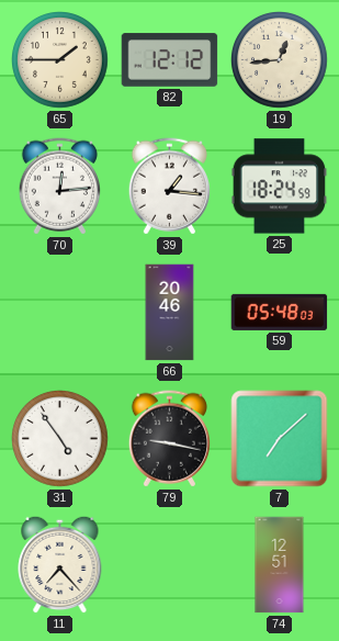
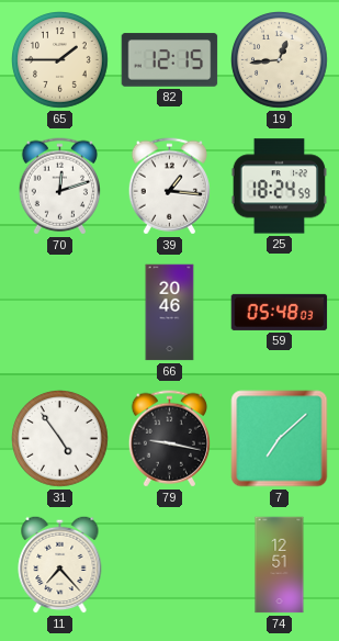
82: 12:12 -> 12:15
70: 12:14 -> 12:12
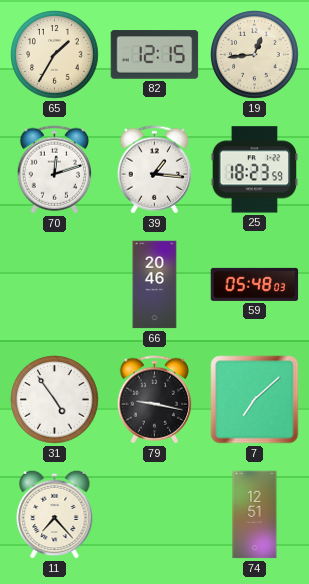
65: 1:45 -> 1:35
25: 18:24 -> 18:23
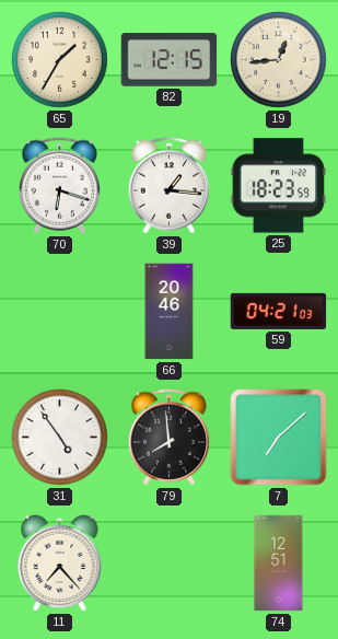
70: 12:12 -> 6:18
59: 05:48 -> 04:21
79: 9:17 -> 7:59
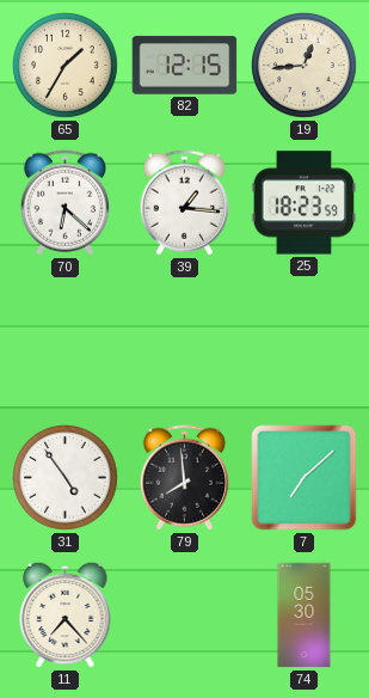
70: 6:18 -> 6:22
66: 20:46 -> none
59: 04:21 -> none
74: 12:51 -> 05:30
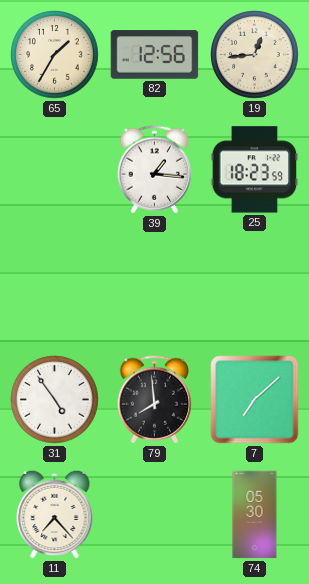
82: 12:15 -> 12:56
70: 6:22 -> none
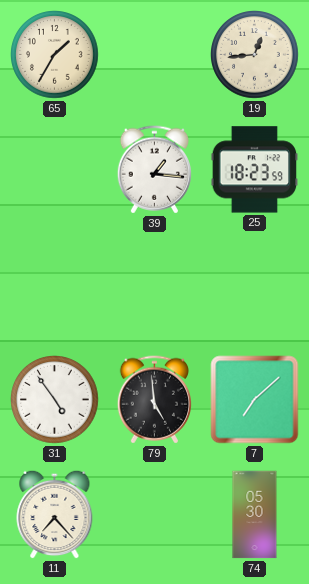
82: 12:56 -> none
79: 7:59 -> 4:59
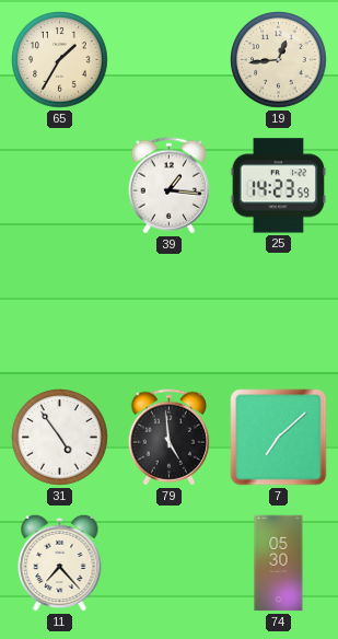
25: 18:23 -> 14:23
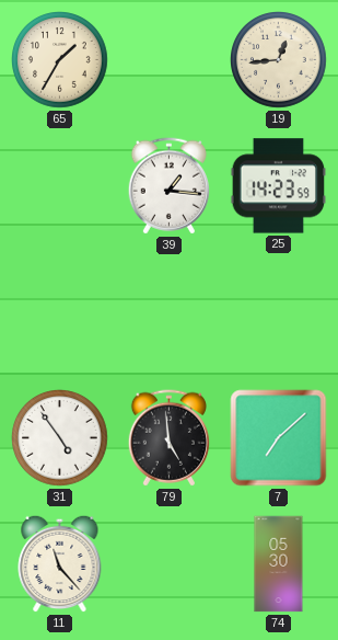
11: 7:23 -> 11:23
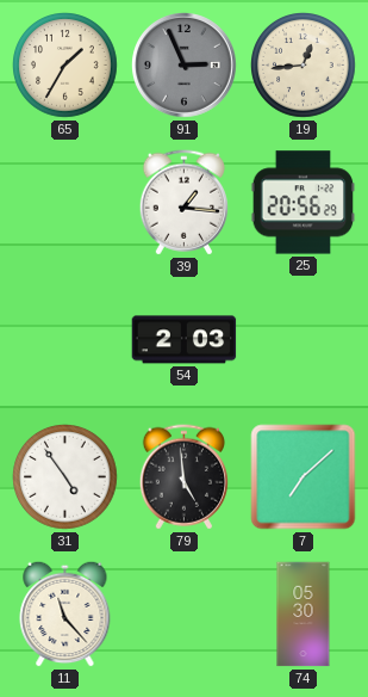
91: none -> 2:56
25: 14:23 -> 20:56
54: none -> 2:03
